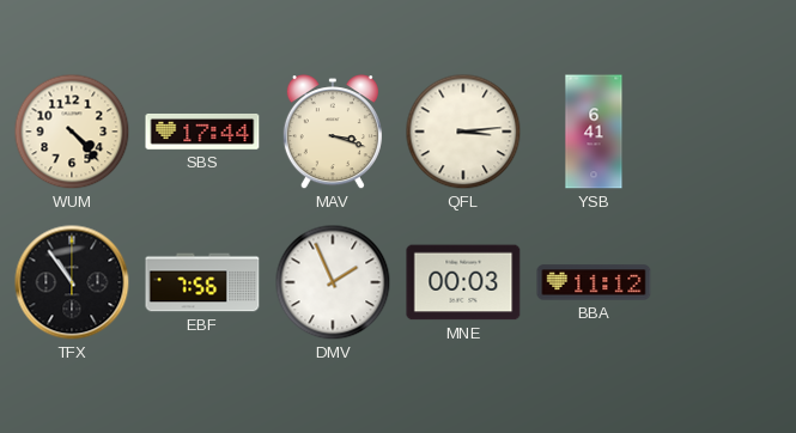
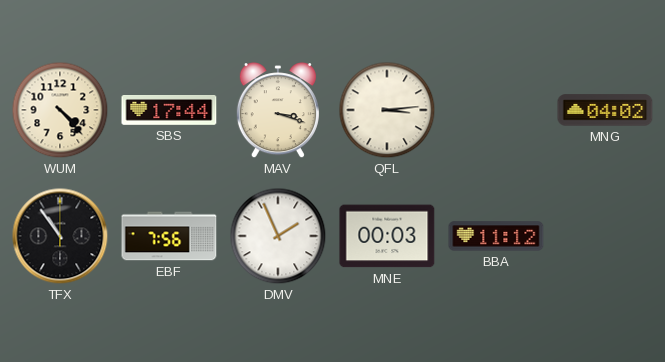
YSB: 6:41 -> none
MNG: none -> 04:02
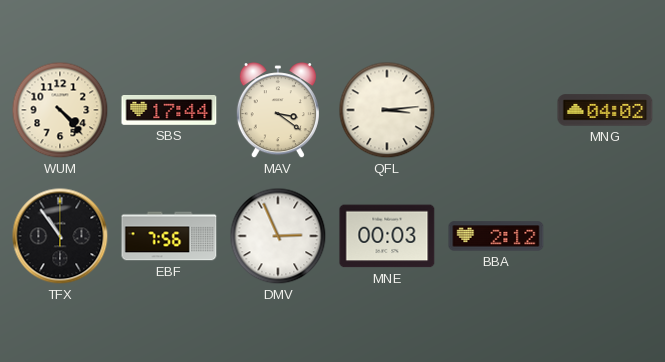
MAV: 3:18 -> 3:21
DMV: 1:56 -> 2:56
BBA: 11:12 -> 2:12
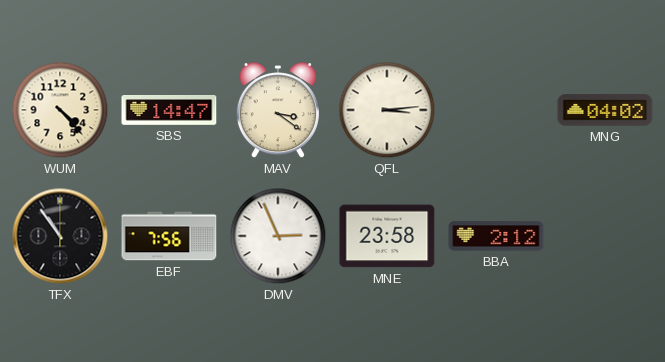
SBS: 17:44 -> 14:47
MNE: 00:03 -> 23:58
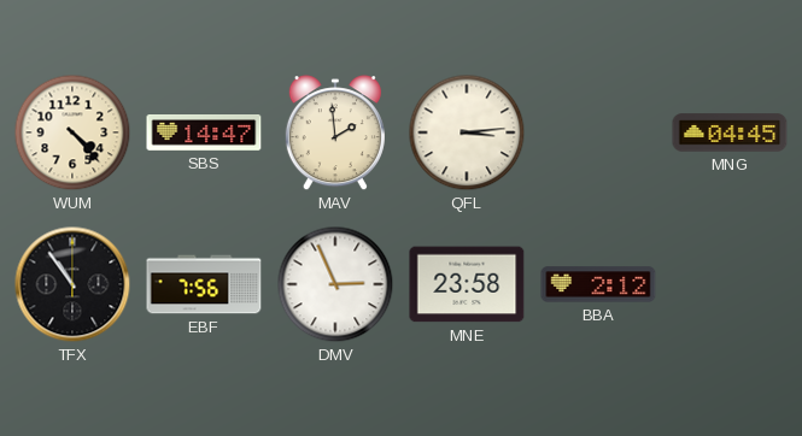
MAV: 3:21 -> 1:59
MNG: 04:02 -> 04:45
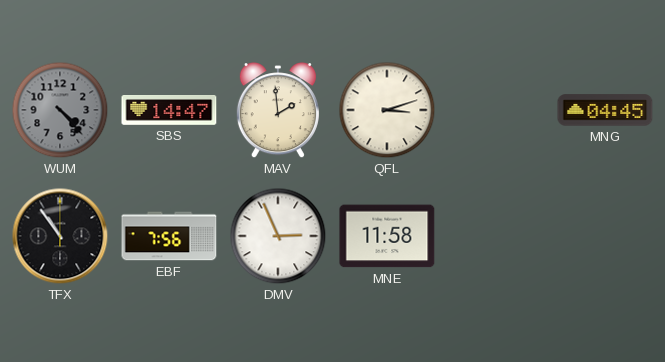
WUM dial: cream -> grey
QFL: 3:14 -> 3:12
MNE: 23:58 -> 11:58
BBA: 2:12 -> none
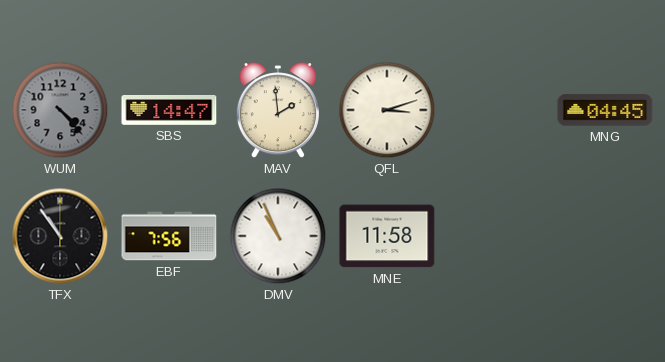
DMV: 2:56 -> 10:56
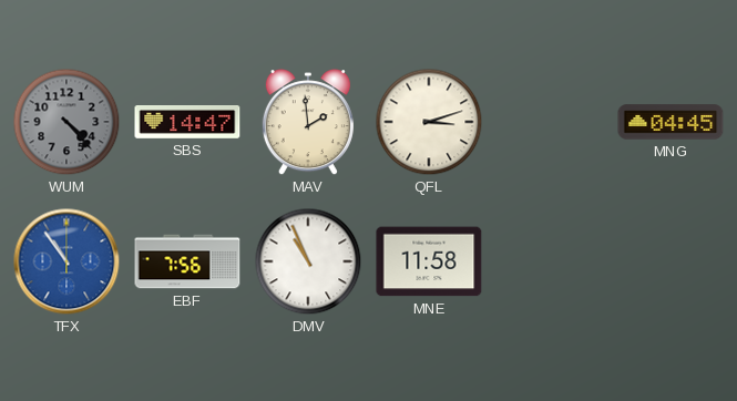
TFX dial: black -> blue
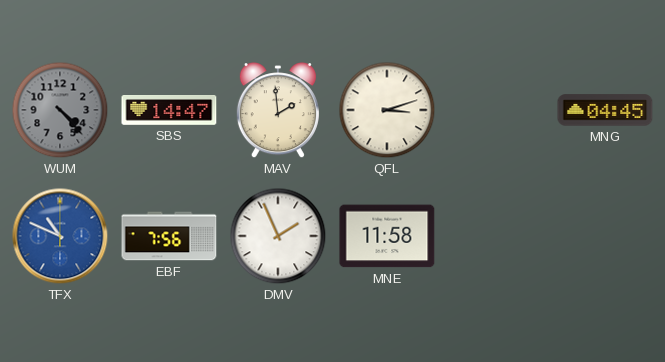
TFX: 10:54 -> 10:49
DMV: 10:56 -> 1:56
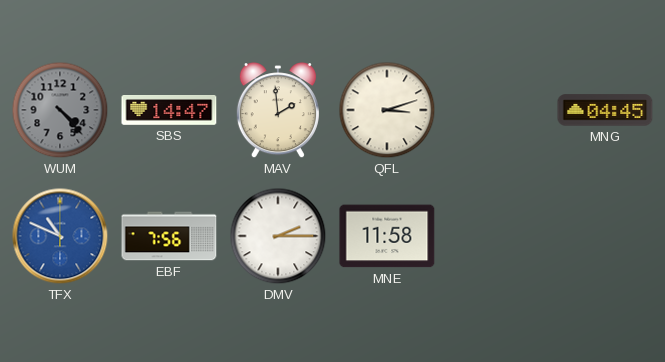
DMV: 1:56 -> 2:15
